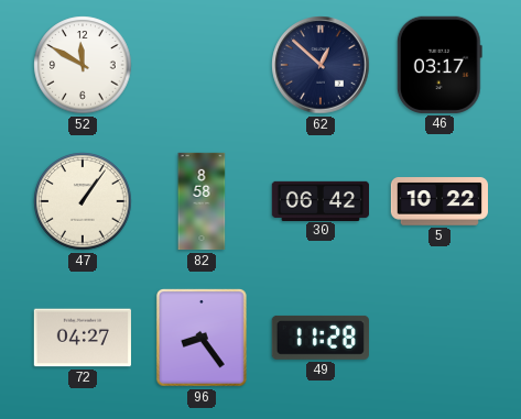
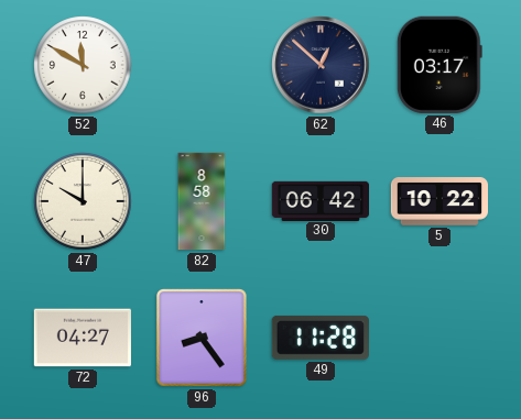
47: 1:06 -> 10:00
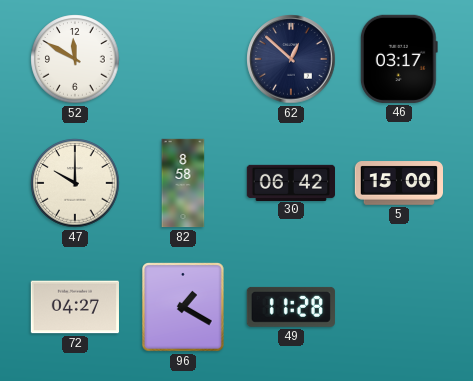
5: 10:22 -> 15:00
96: 8:24 -> 1:20
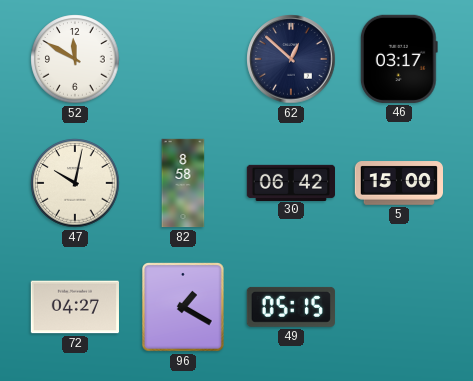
47: 10:00 -> 10:02
49: 11:28 -> 05:15
